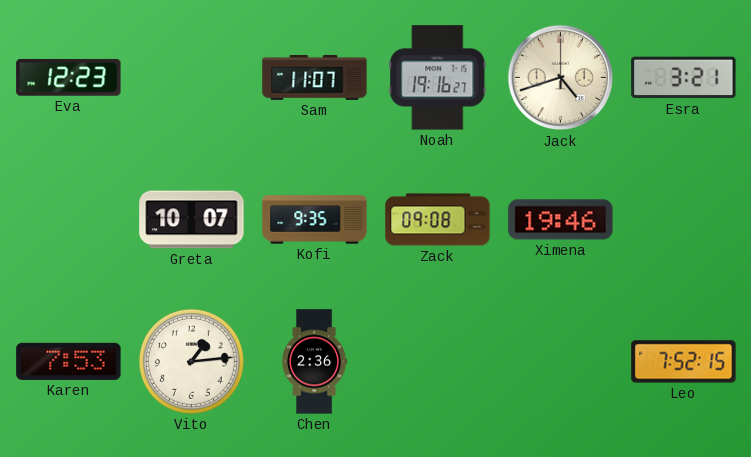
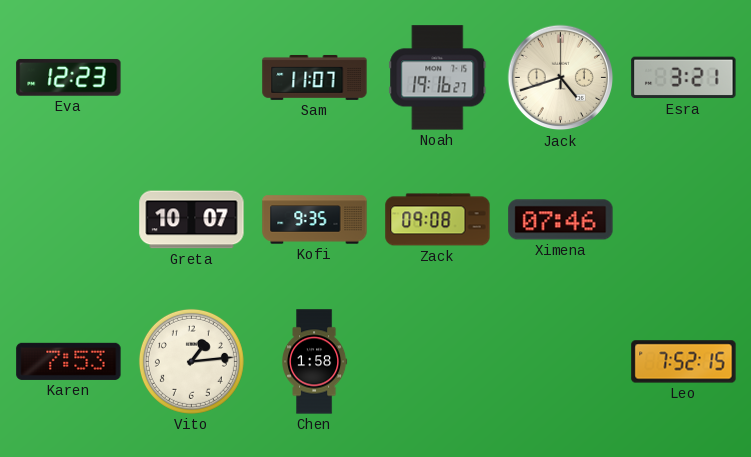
Ximena: 19:46 -> 07:46
Chen: 2:36 -> 1:58
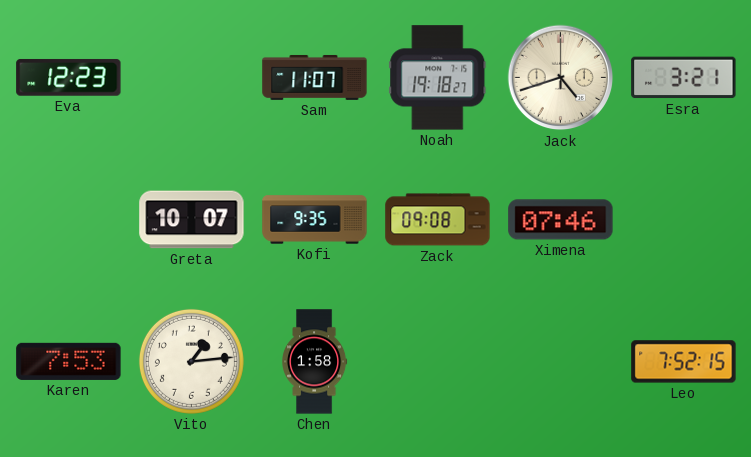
Noah: 19:16 -> 19:18
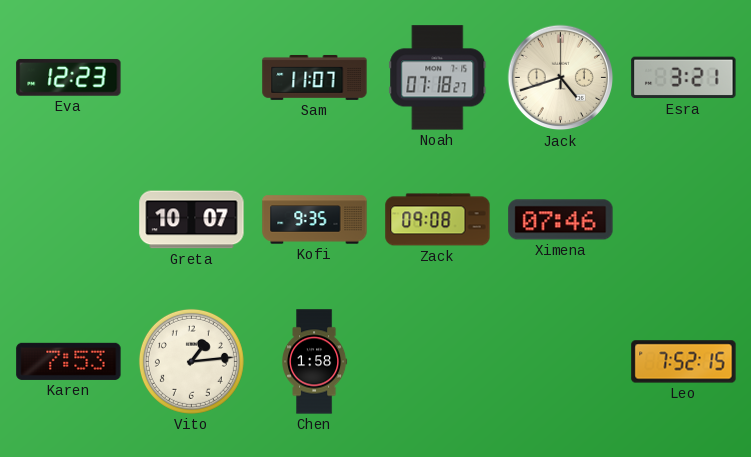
Noah: 19:18 -> 07:18
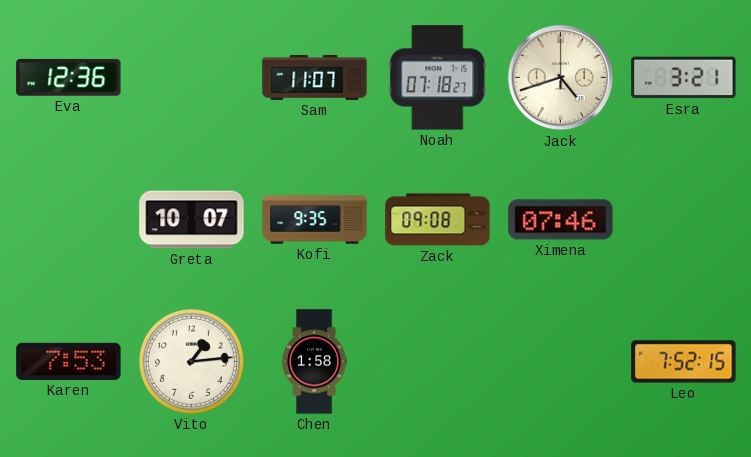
Eva: 12:23 -> 12:36
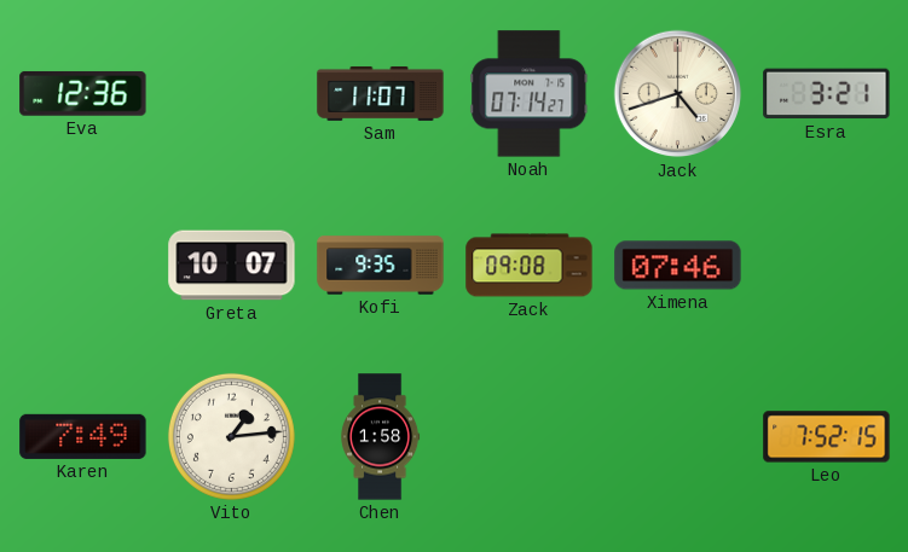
Noah: 07:18 -> 07:14
Karen: 7:53 -> 7:49
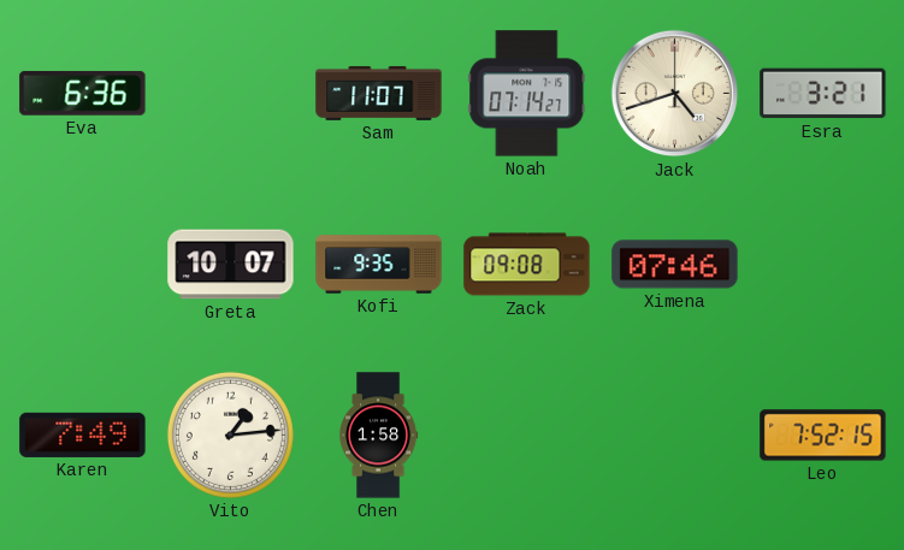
Eva: 12:36 -> 6:36
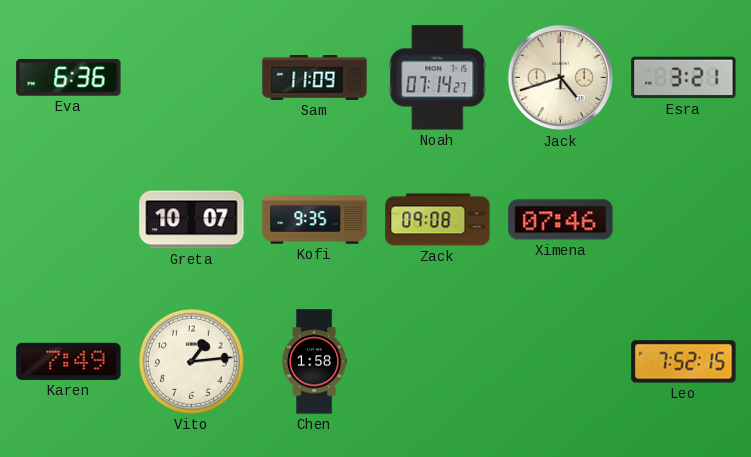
Sam: 11:07 -> 11:09
